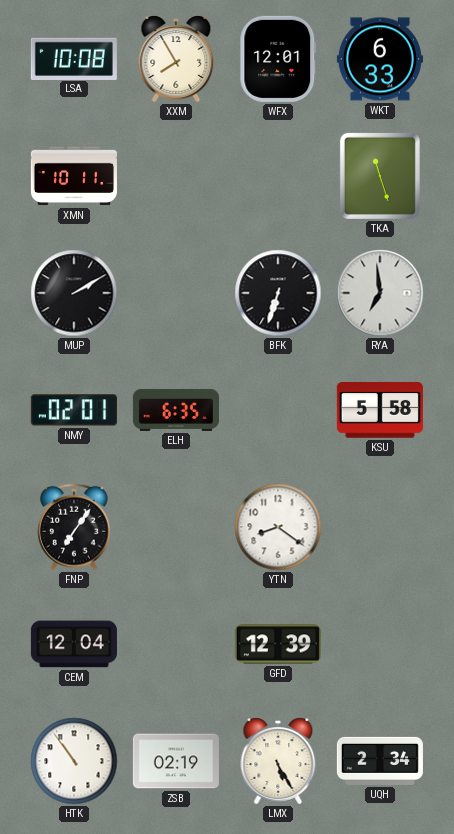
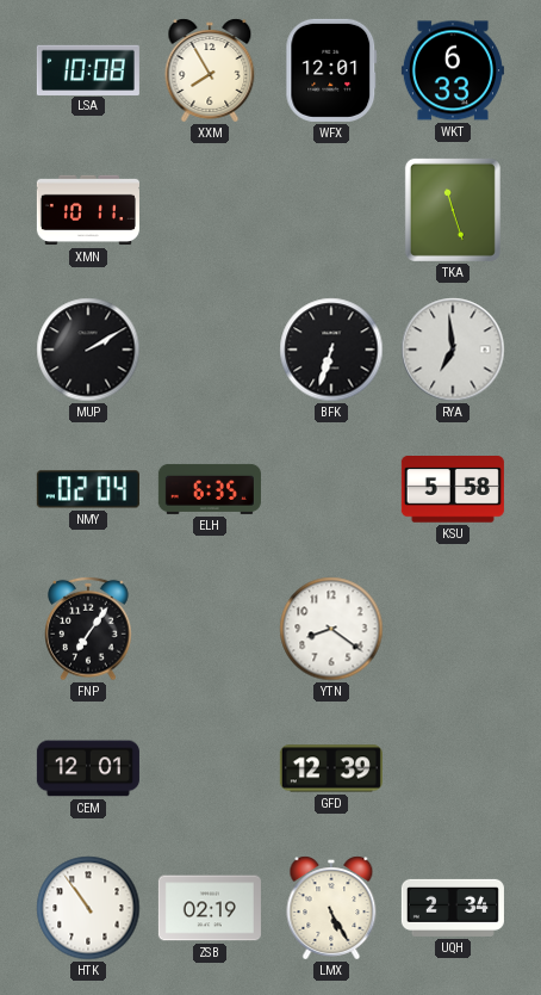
NMY: 02:01 -> 02:04
CEM: 12:04 -> 12:01
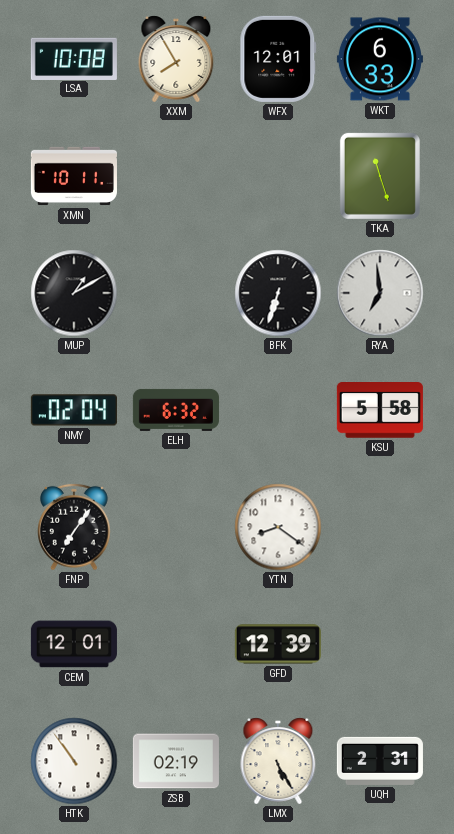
MUP: 2:10 -> 1:10
ELH: 6:35 -> 6:32
UQH: 2:34 -> 2:31
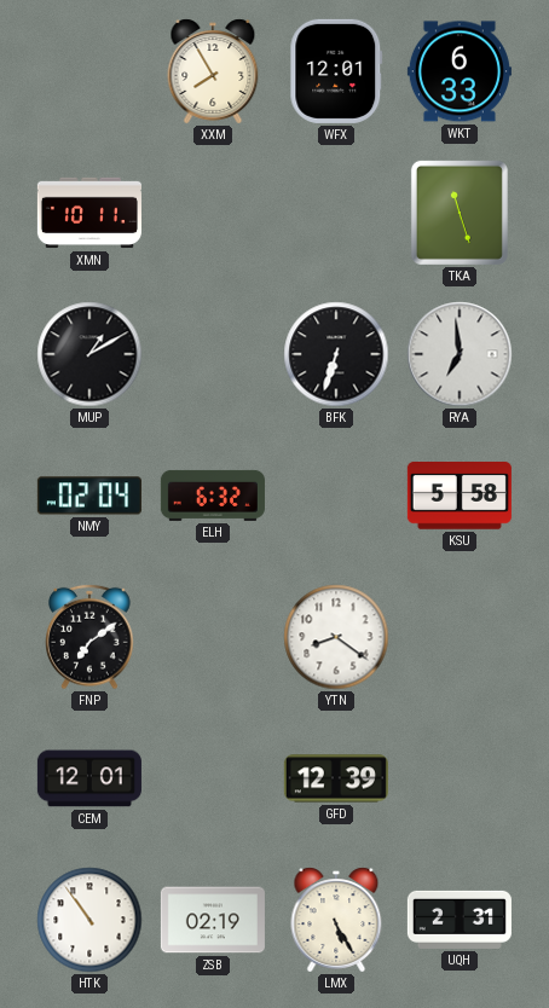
LSA: 10:08 -> none
FNP: 7:06 -> 7:09
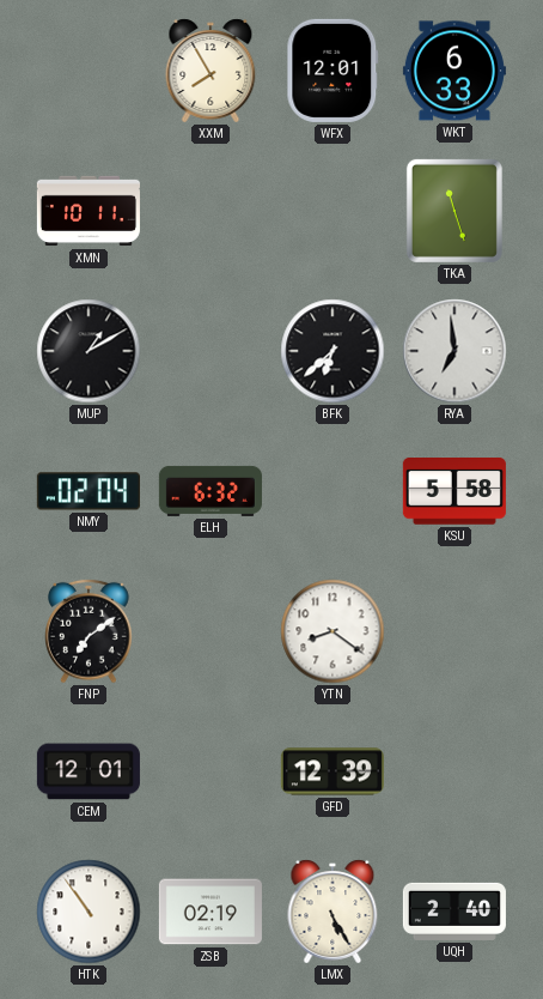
BFK: 6:33 -> 6:38
UQH: 2:31 -> 2:40
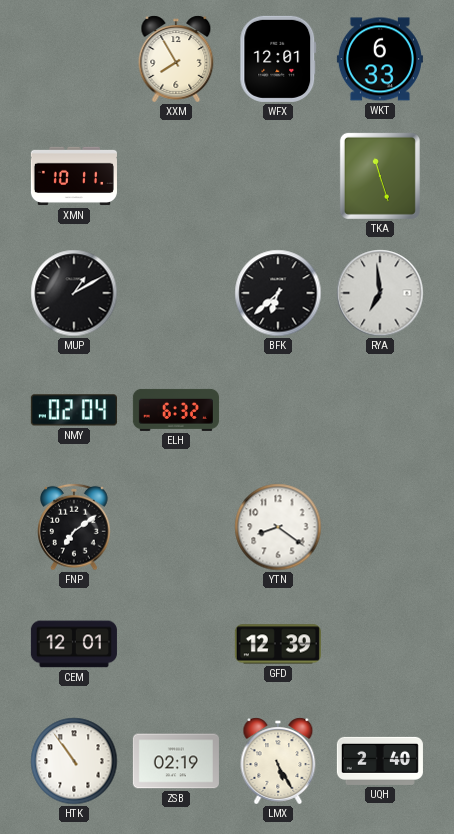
KSU: 5:58 -> none
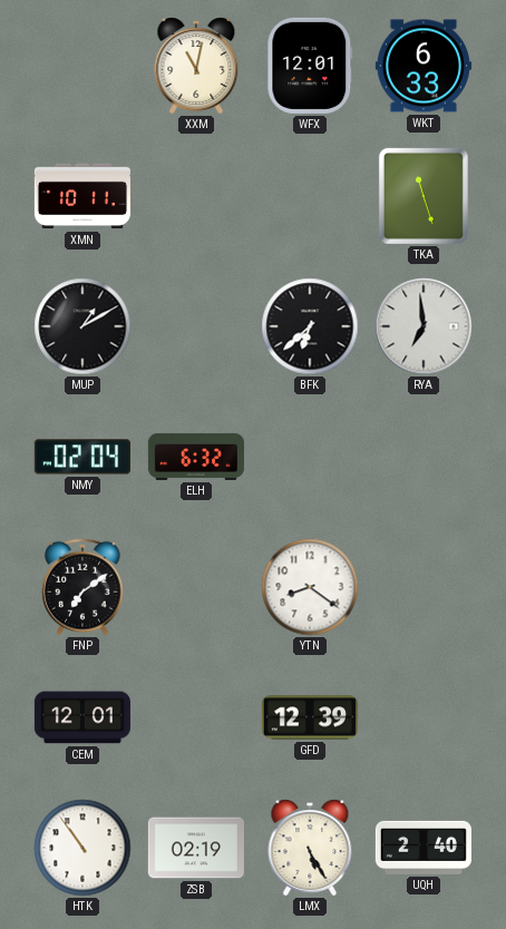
XXM: 7:55 -> 11:02
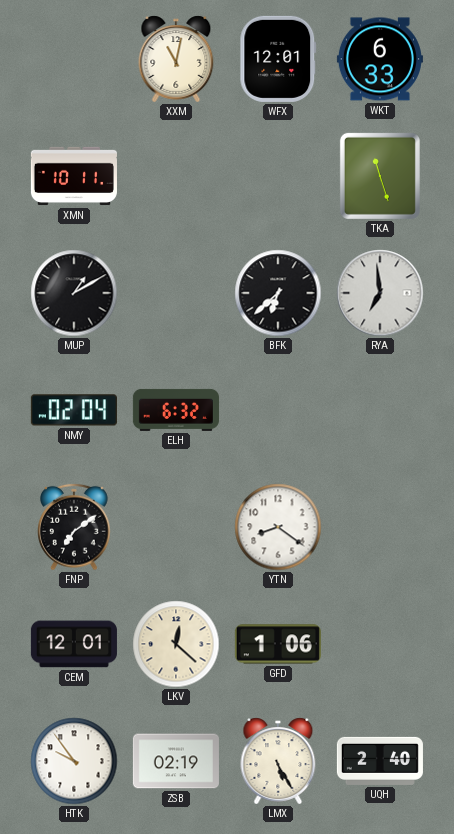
LKV: none -> 12:22
GFD: 12:39 -> 1:06
HTK: 10:54 -> 9:54
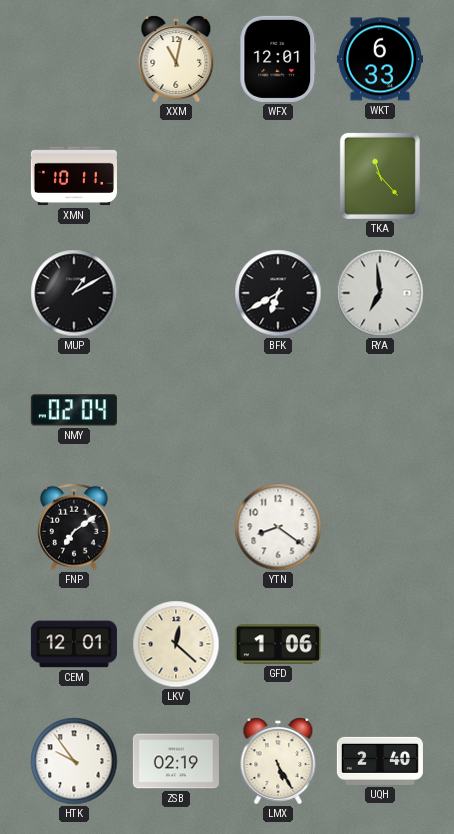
TKA: 11:27 -> 11:23
BFK: 6:38 -> 6:40
ELH: 6:32 -> none
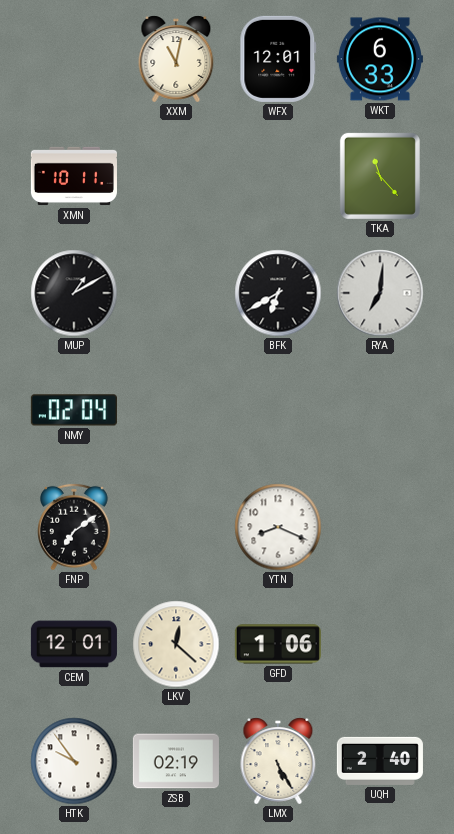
RYA: 6:59 -> 7:01
YTN: 8:21 -> 8:19
